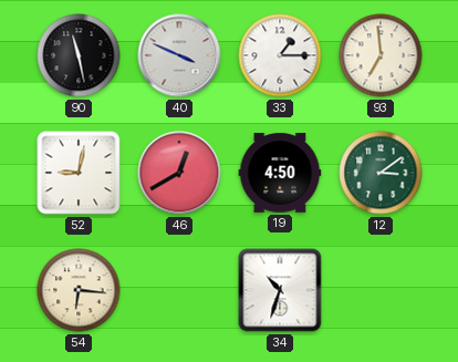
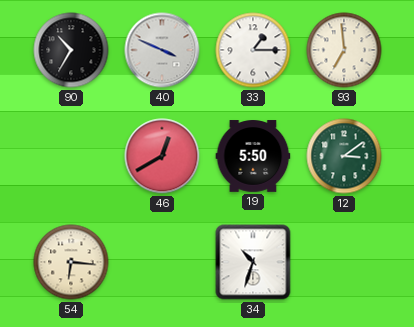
90: 11:28 -> 10:35
52: 9:02 -> none
19: 4:50 -> 5:50
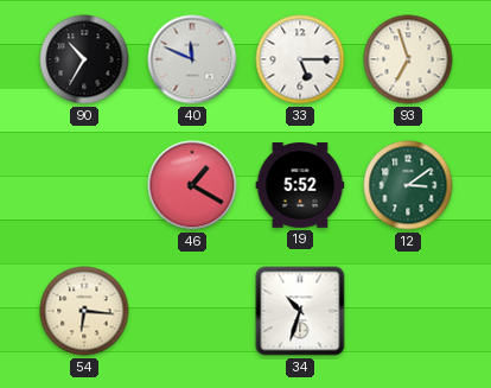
40: 3:49 -> 11:49
33: 1:15 -> 5:15
93: 6:59 -> 6:57
46: 12:40 -> 1:20
19: 5:50 -> 5:52
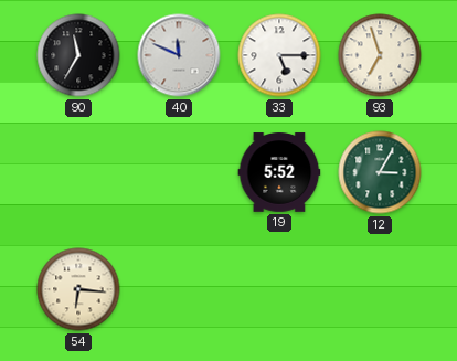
90: 10:35 -> 11:35
46: 1:20 -> none
12: 3:09 -> 3:05
34: 10:33 -> none
